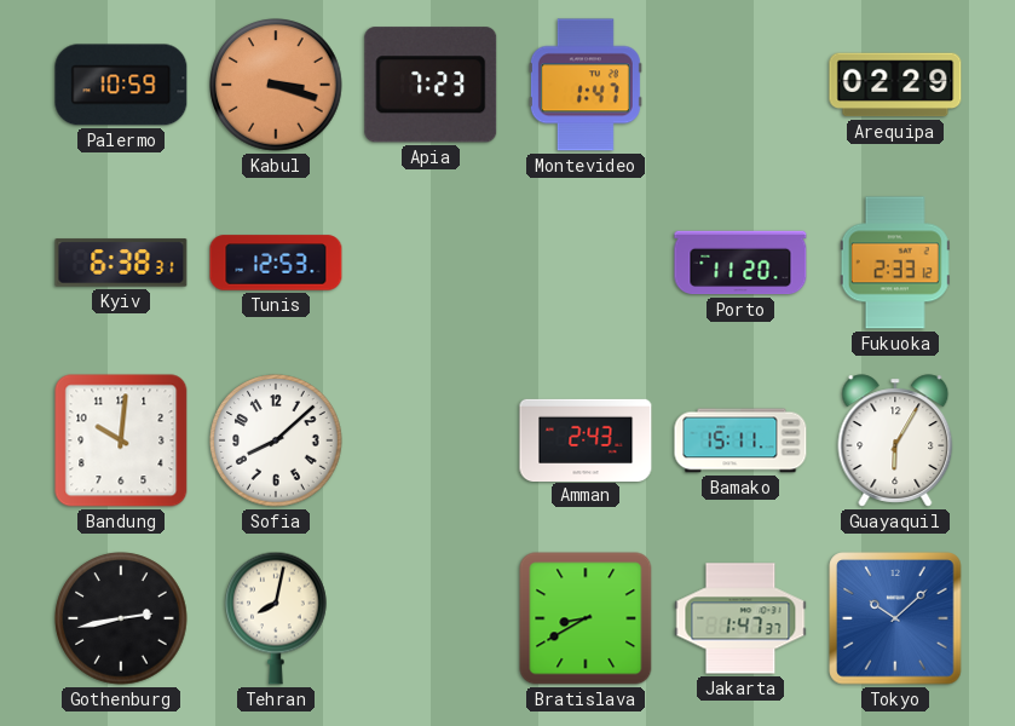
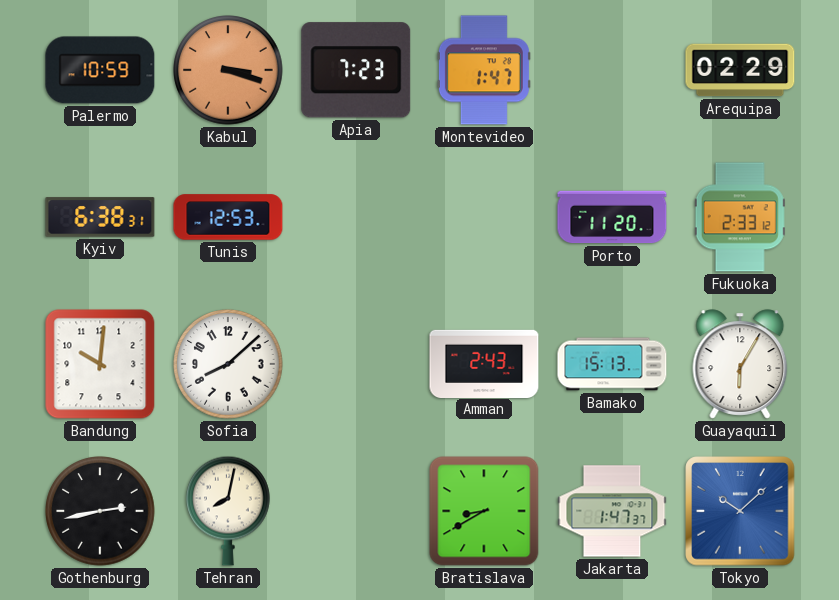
Bamako: 15:11 -> 15:13
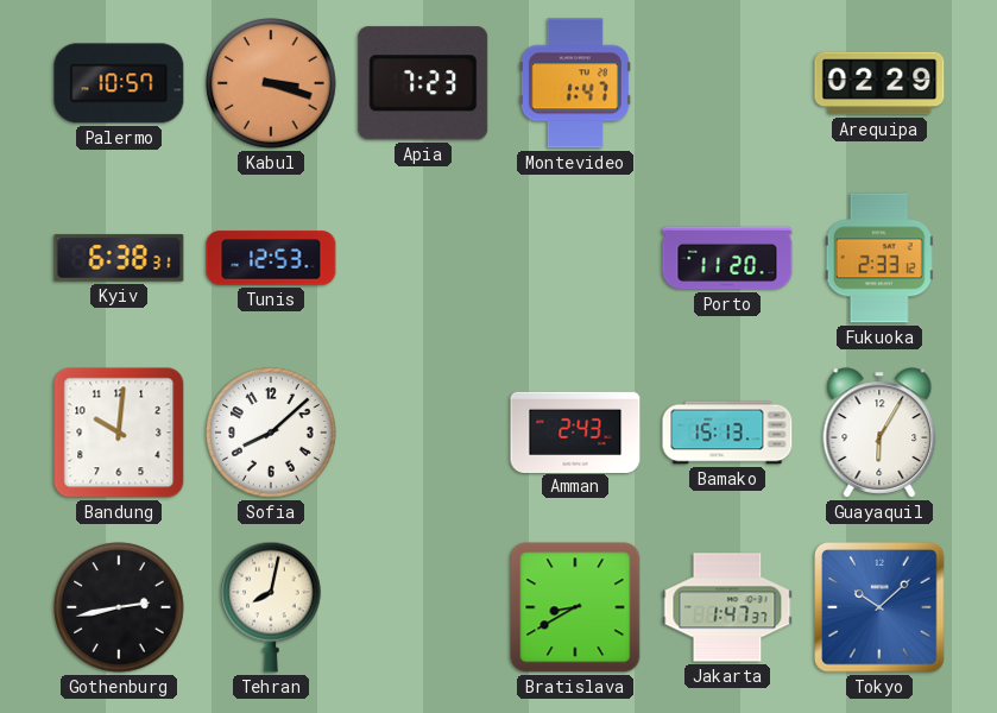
Palermo: 10:59 -> 10:57
